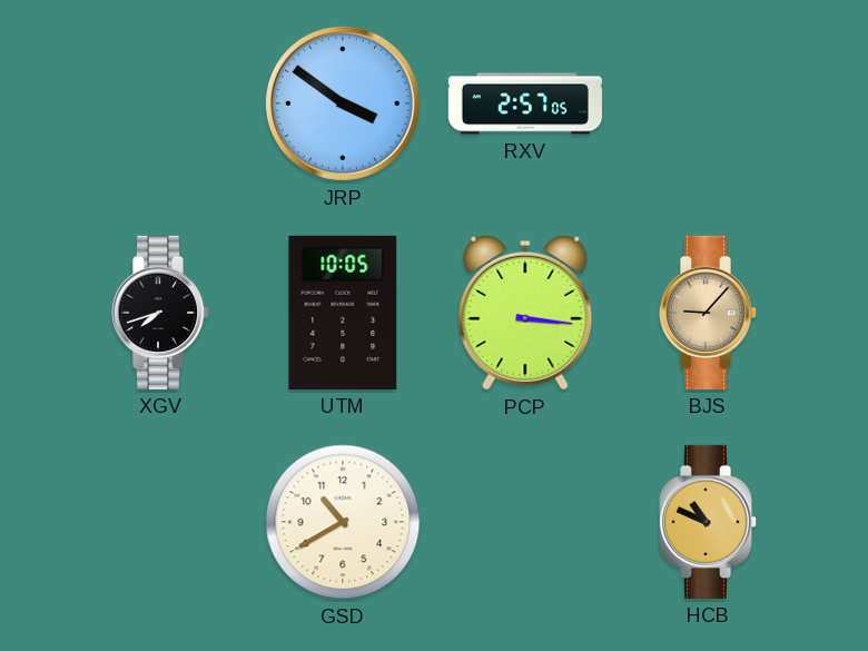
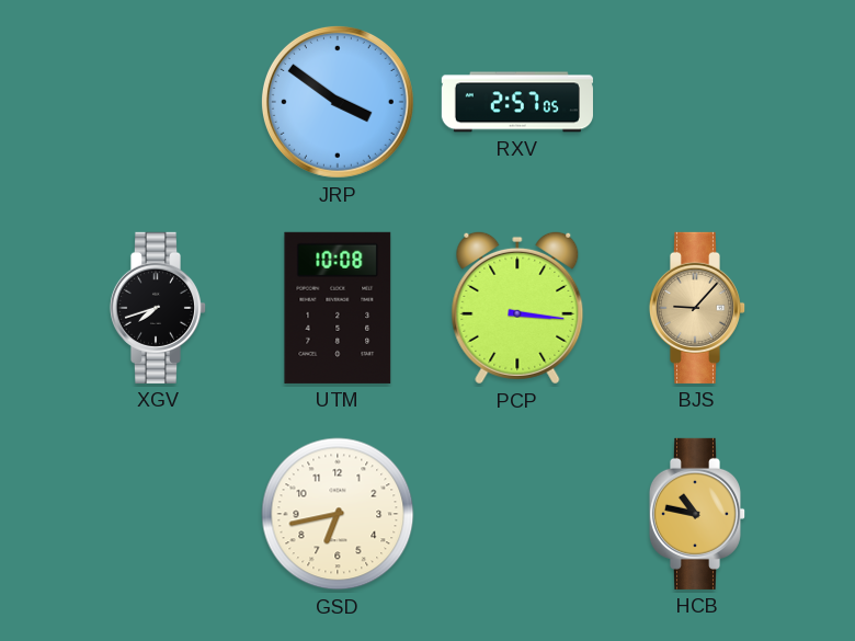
UTM: 10:05 -> 10:08
GSD: 10:40 -> 6:43
HCB: 10:49 -> 10:47
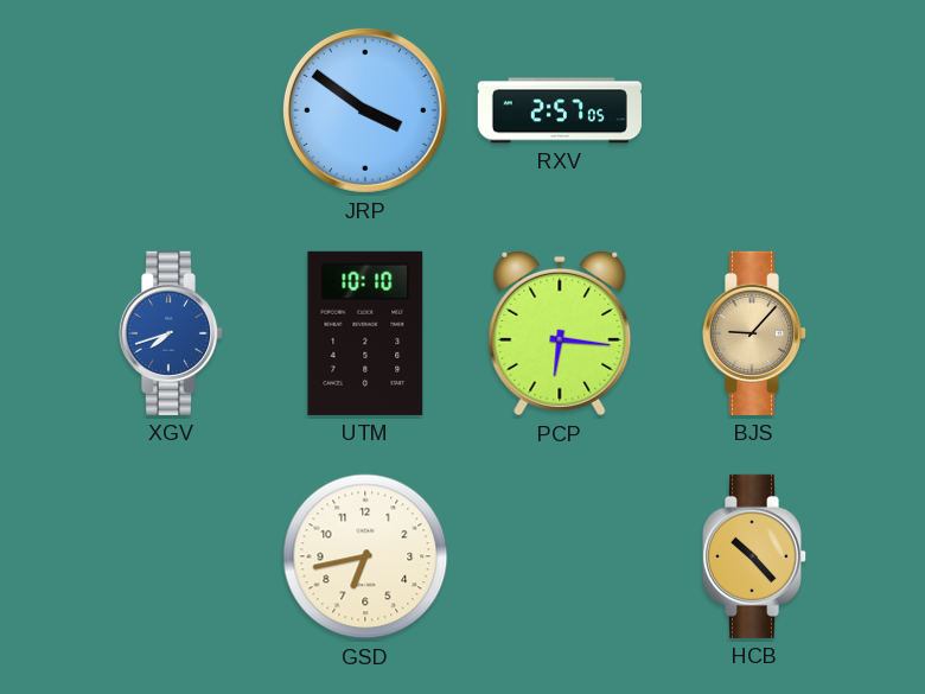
XGV dial: black -> blue
UTM: 10:08 -> 10:10
PCP: 3:16 -> 6:16
HCB: 10:47 -> 10:23
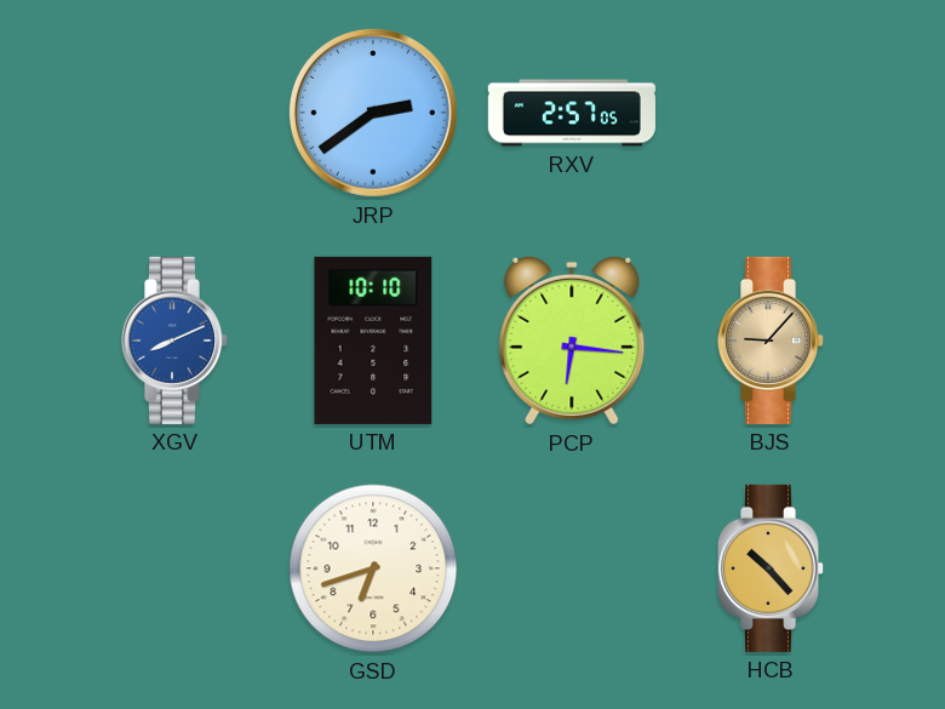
JRP: 3:51 -> 2:39
XGV: 7:42 -> 8:11
GSD: 6:43 -> 6:42
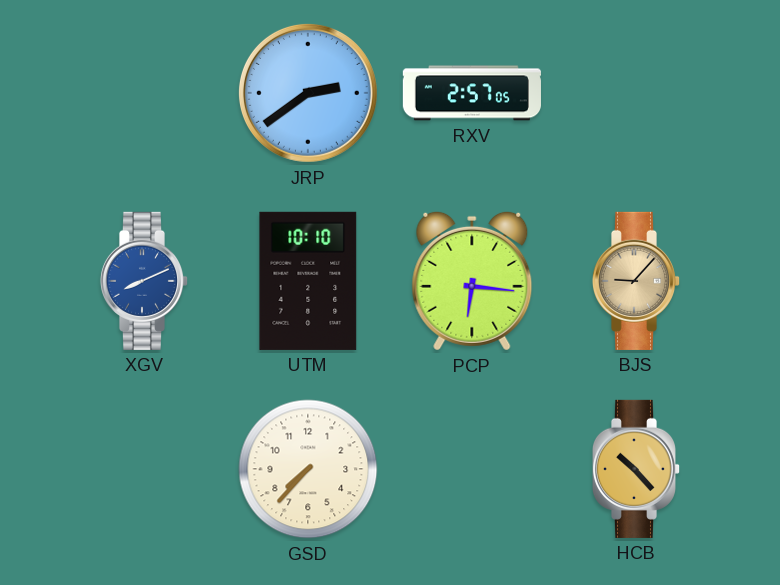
GSD: 6:42 -> 7:37
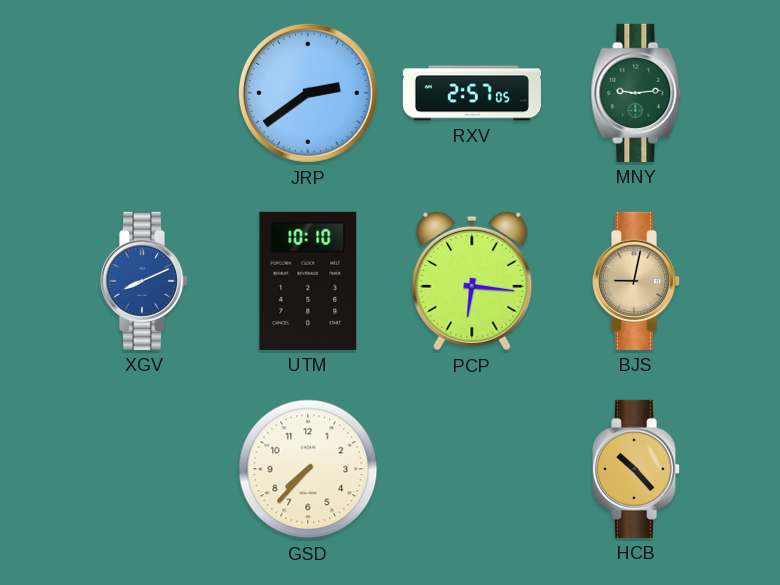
MNY: none -> 9:14
BJS: 9:07 -> 9:02
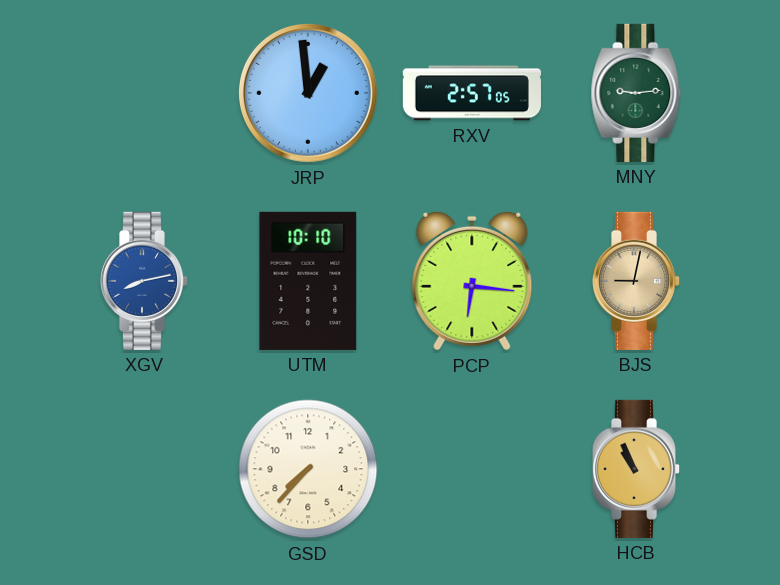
JRP: 2:39 -> 12:59
XGV: 8:11 -> 8:13
HCB: 10:23 -> 10:56
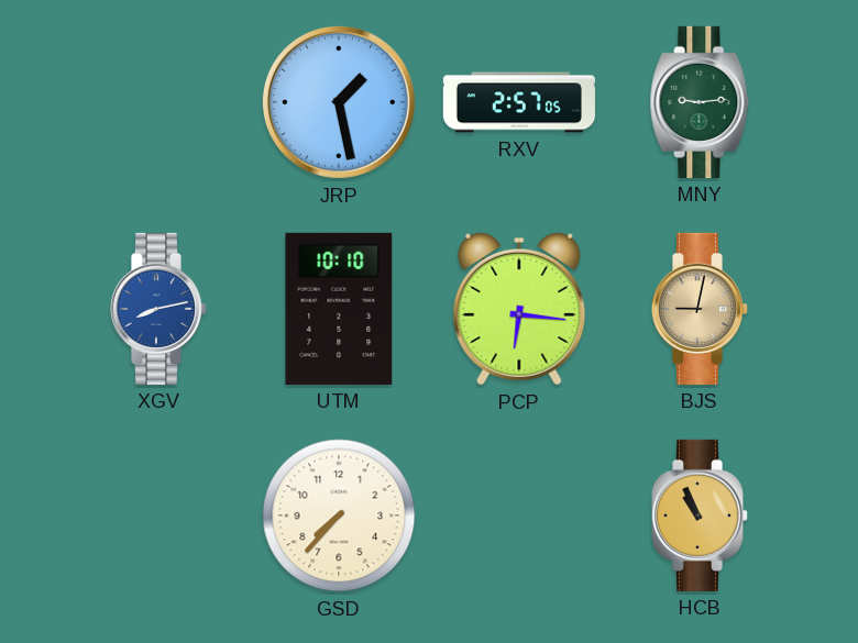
JRP: 12:59 -> 1:28
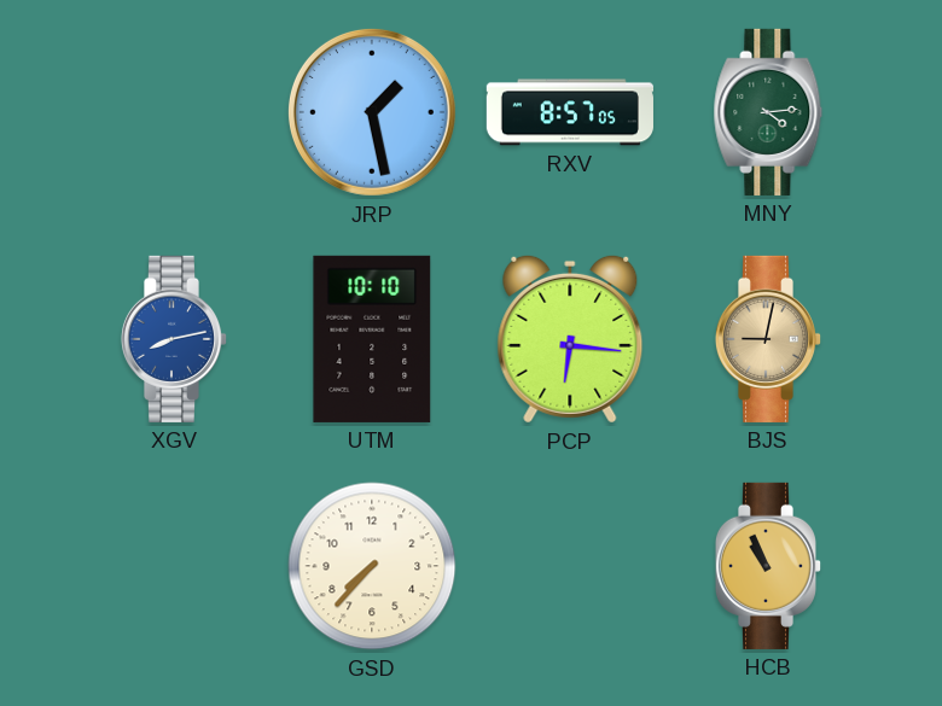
RXV: 2:57 -> 8:57
MNY: 9:14 -> 4:14
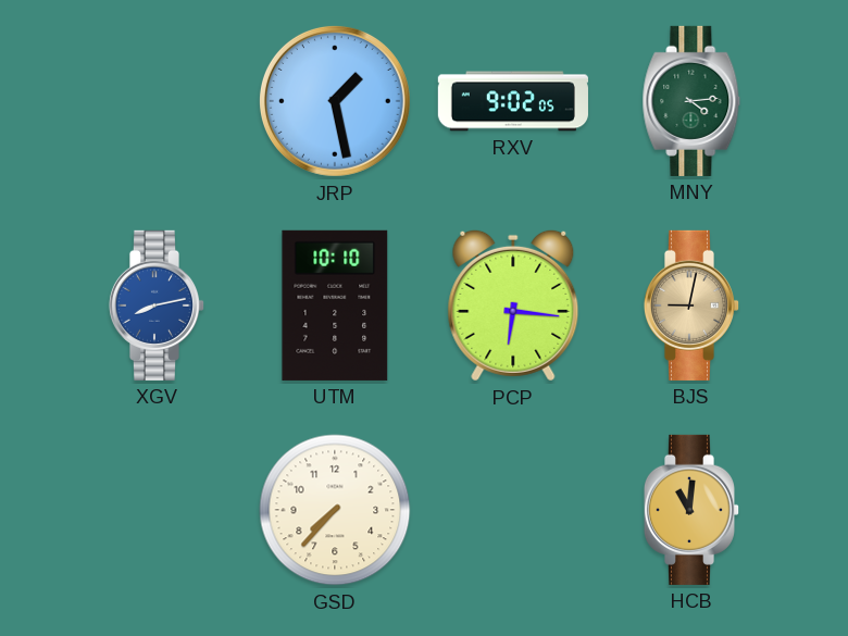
RXV: 8:57 -> 9:02
HCB: 10:56 -> 11:01
